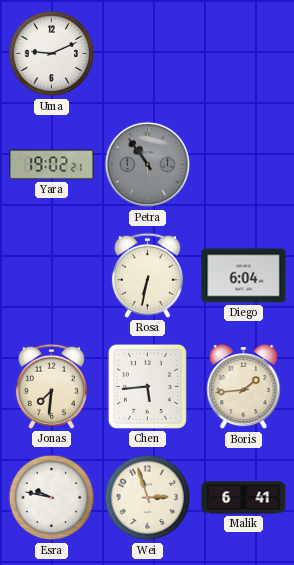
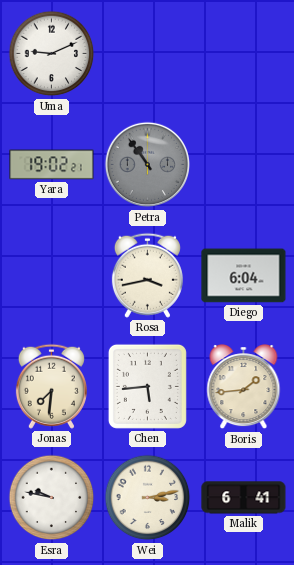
Rosa: 6:32 -> 3:43
Wei: 2:57 -> 3:13
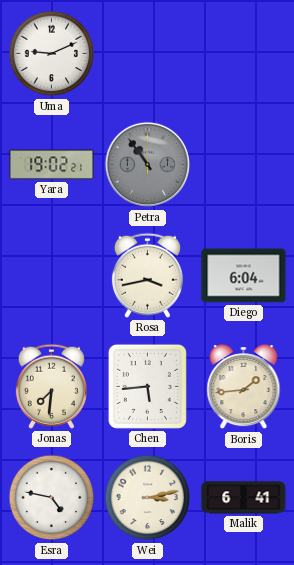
Esra: 9:47 -> 4:47
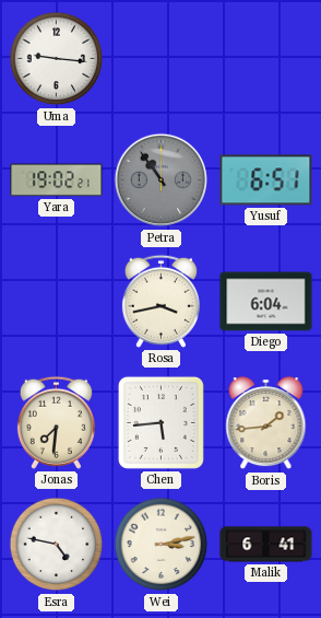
Uma: 9:11 -> 9:16
Yusuf: none -> 6:51
